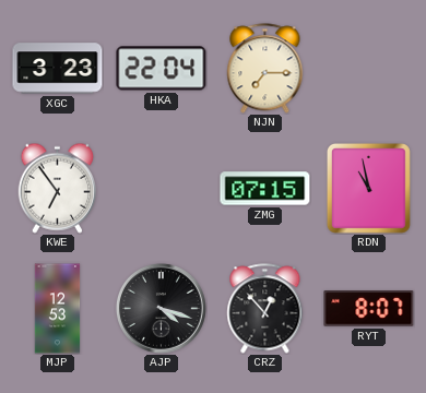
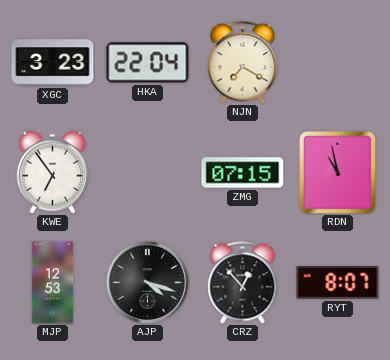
NJN: 7:15 -> 7:20
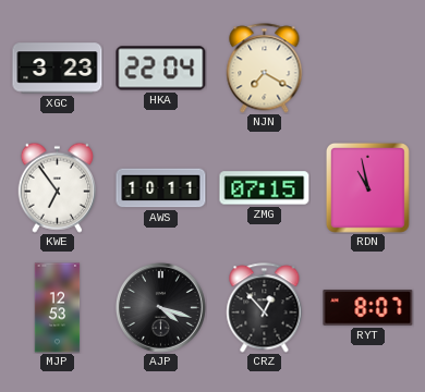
AWS: none -> 10:11
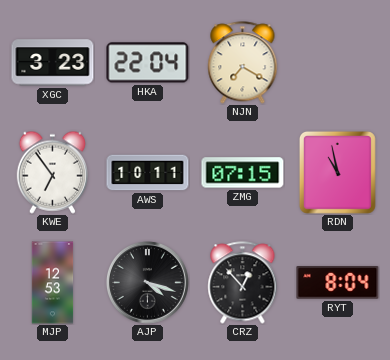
RYT: 8:07 -> 8:04
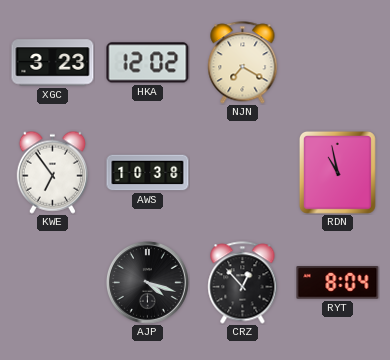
HKA: 22:04 -> 12:02
AWS: 10:11 -> 10:38
ZMG: 07:15 -> none
MJP: 12:53 -> none
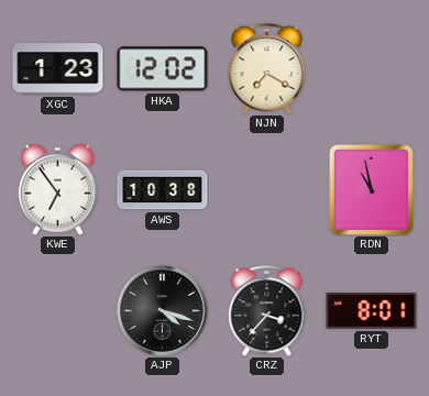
XGC: 3:23 -> 1:23
CRZ: 12:53 -> 3:37
RYT: 8:04 -> 8:01
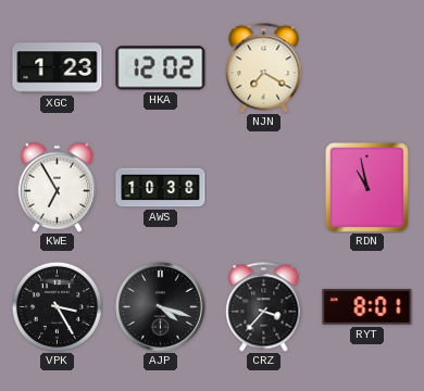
KWE: 6:54 -> 6:55
VPK: none -> 3:25
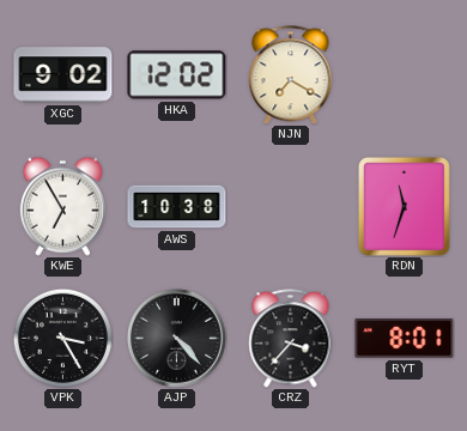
XGC: 1:23 -> 9:02
RDN: 10:58 -> 11:33
AJP: 4:18 -> 4:23
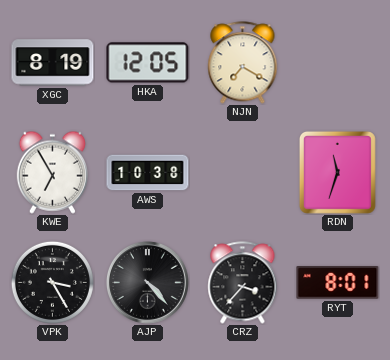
XGC: 9:02 -> 8:19
HKA: 12:02 -> 12:05
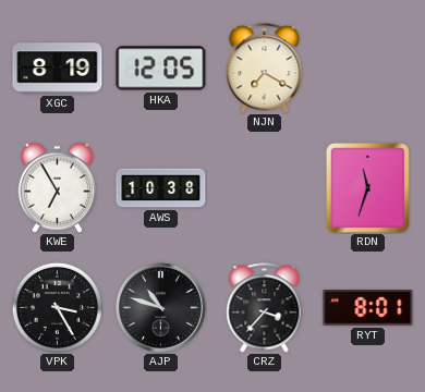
AJP: 4:23 -> 10:48
